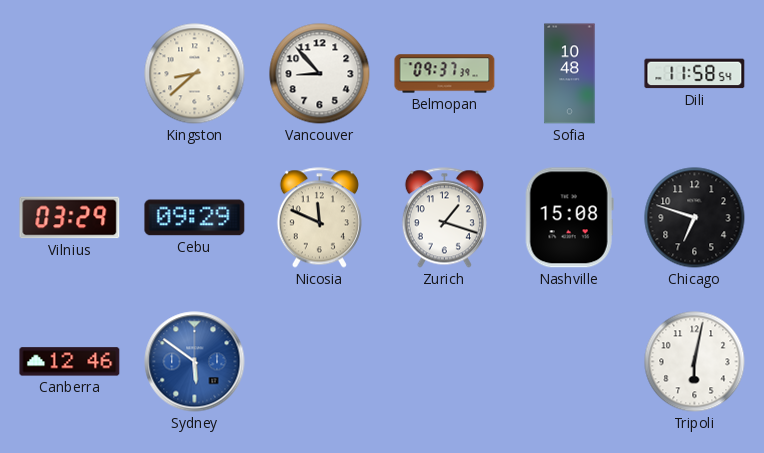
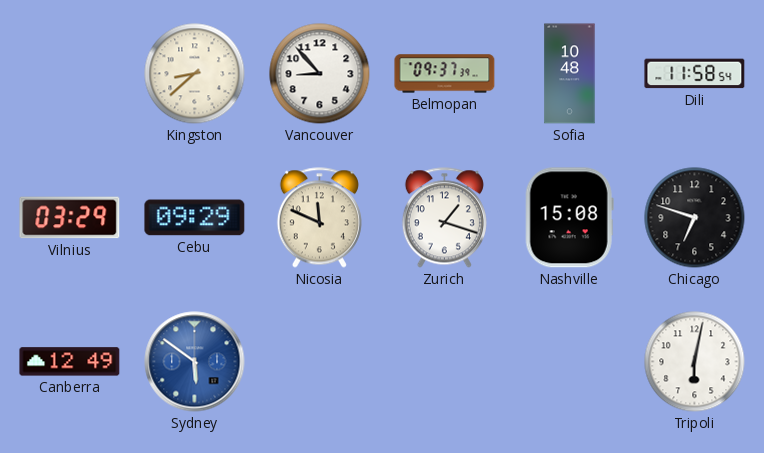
Canberra: 12:46 -> 12:49
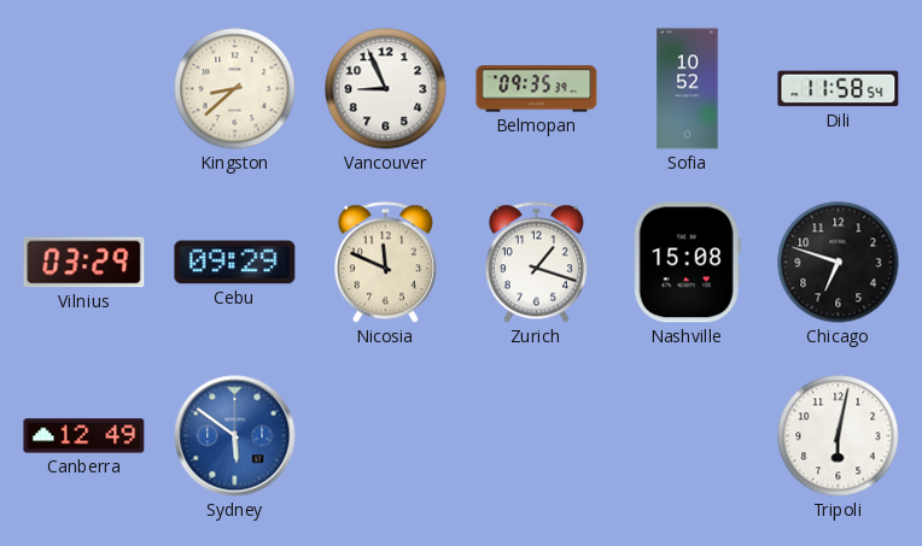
Vancouver: 8:53 -> 8:56
Belmopan: 09:37 -> 09:35
Sofia: 10:48 -> 10:52
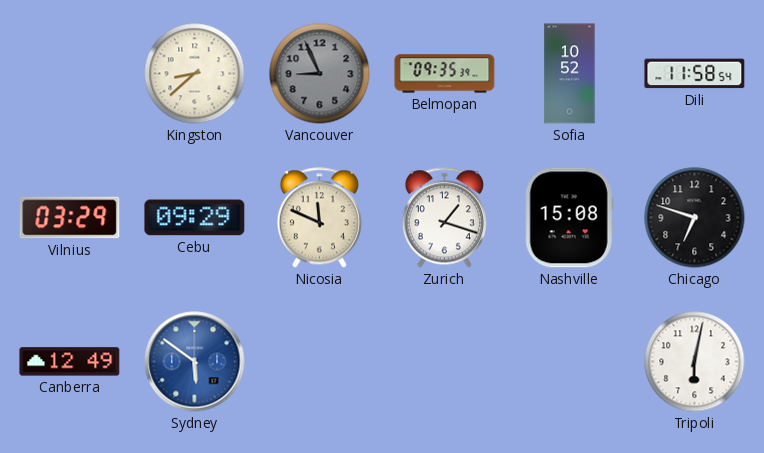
Vancouver dial: white -> grey
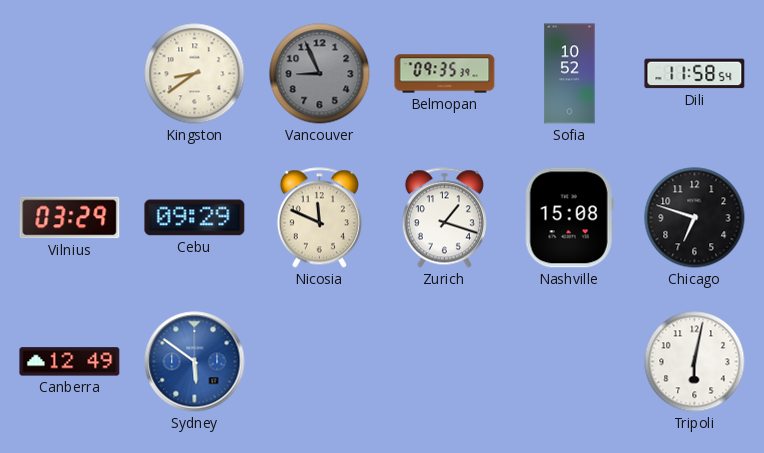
Kingston: 8:38 -> 8:39
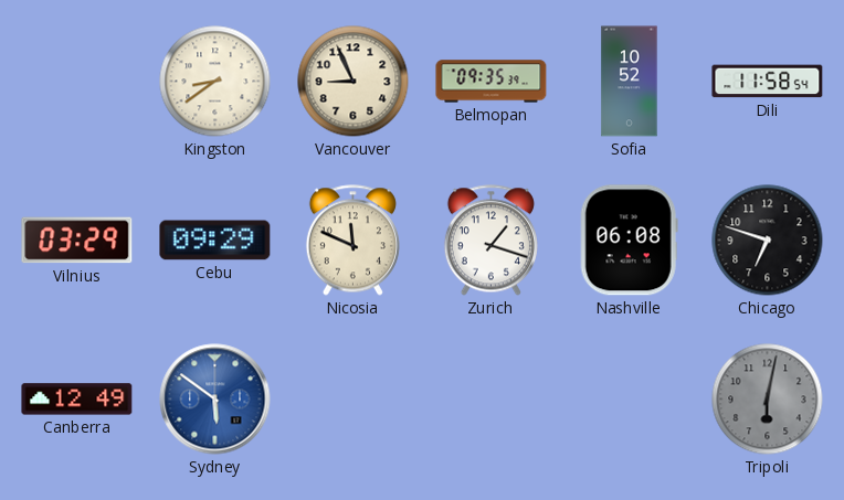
Vancouver dial: grey -> cream
Nashville: 15:08 -> 06:08
Tripoli dial: white -> grey
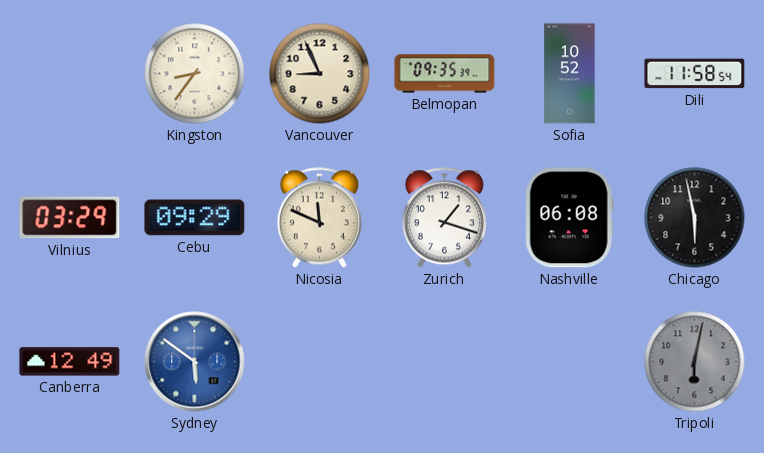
Kingston: 8:39 -> 8:36
Chicago: 6:48 -> 5:58
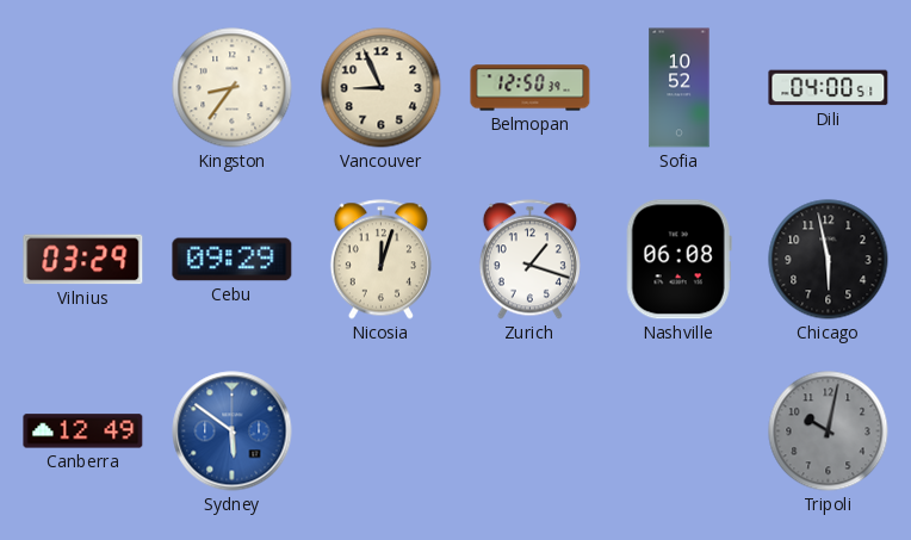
Belmopan: 09:35 -> 12:50
Dili: 11:58 -> 04:00
Nicosia: 11:49 -> 12:03
Tripoli: 6:02 -> 10:02
